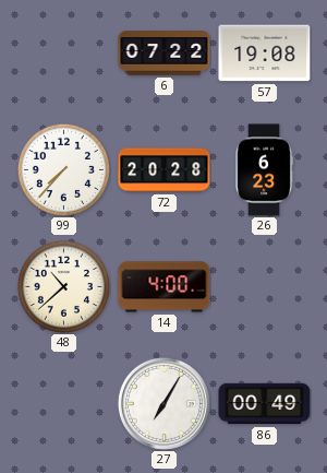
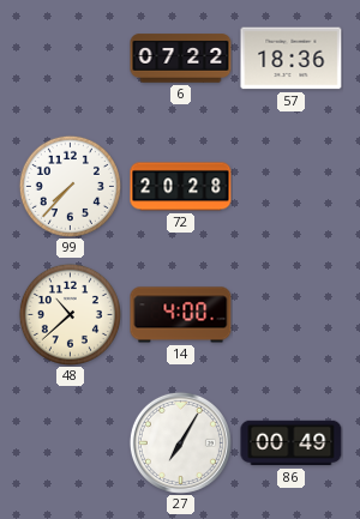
57: 19:08 -> 18:36
26: 6:23 -> none
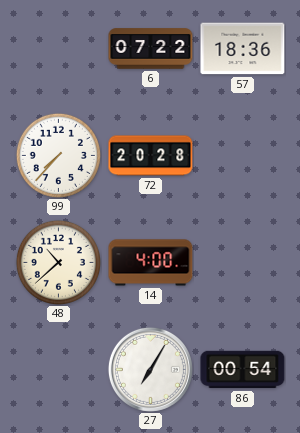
86: 00:49 -> 00:54
